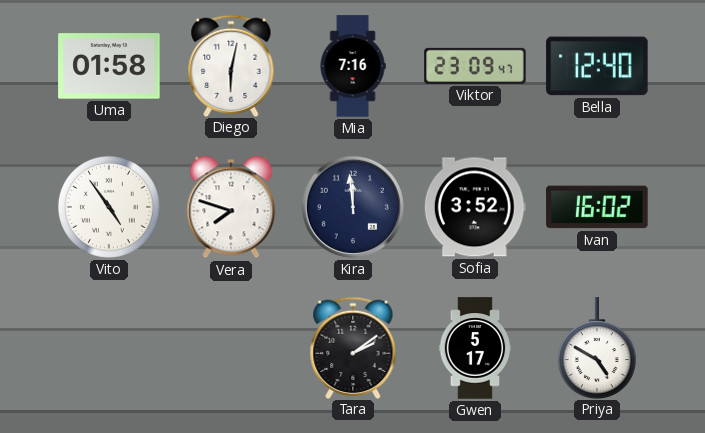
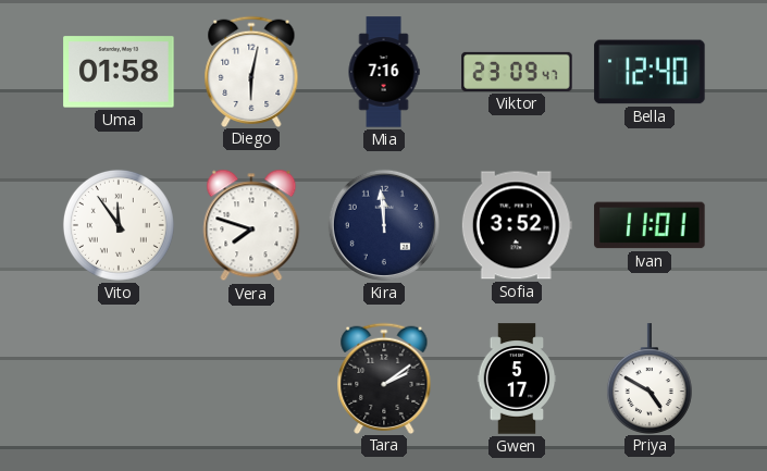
Vito: 4:54 -> 11:54
Ivan: 16:02 -> 11:01
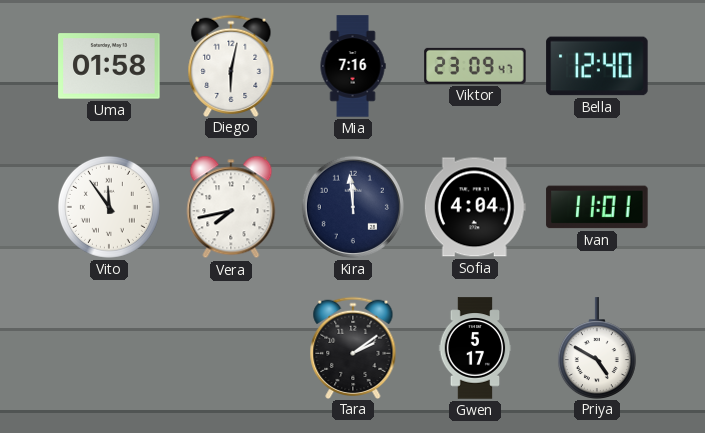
Vera: 7:48 -> 7:43
Sofia: 3:52 -> 4:04
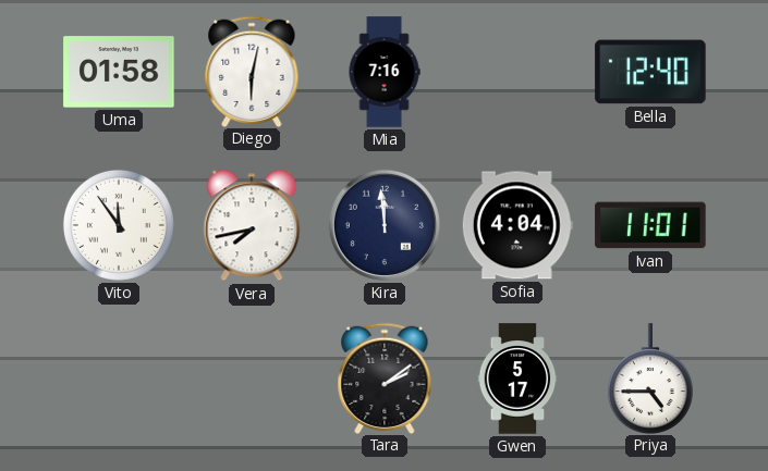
Viktor: 23:09 -> none
Priya: 4:50 -> 4:45
